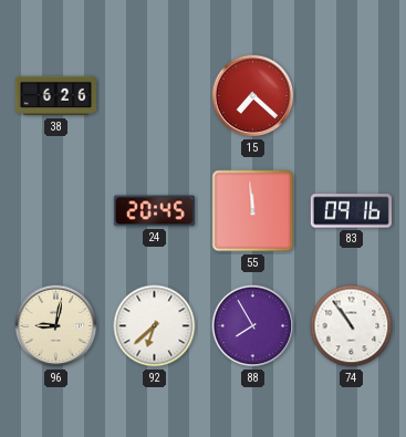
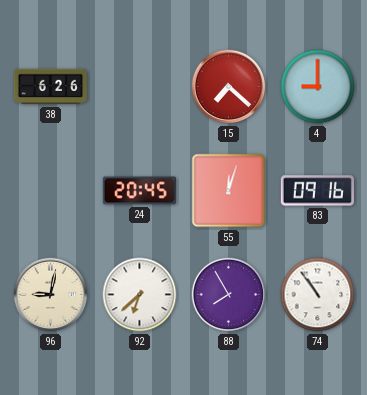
4: none -> 9:00
55: 11:59 -> 12:03
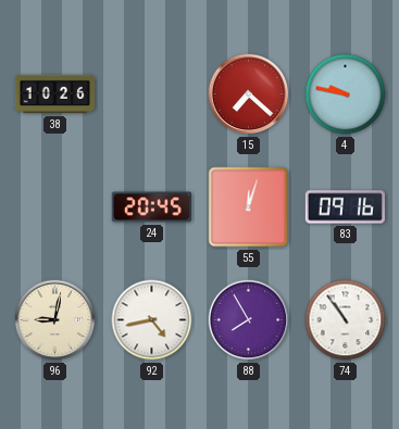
38: 6:26 -> 10:26
4: 9:00 -> 9:47
92: 6:38 -> 4:43
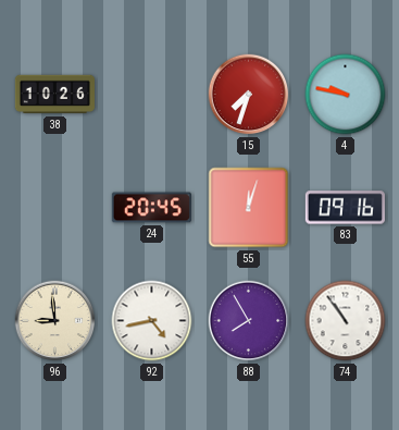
15: 7:22 -> 7:33
96: 9:02 -> 8:59
